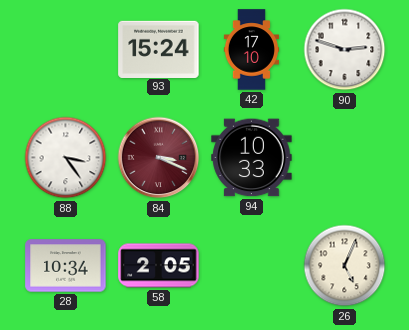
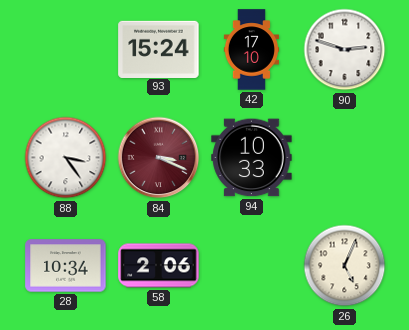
58: 2:05 -> 2:06
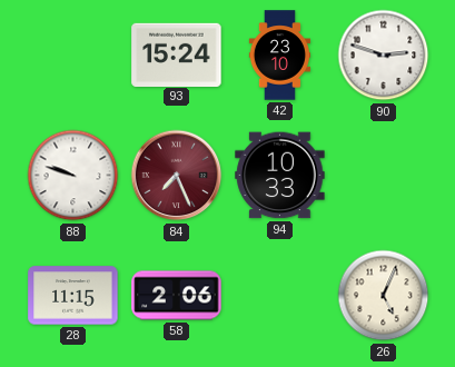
42: 17:10 -> 23:10
88: 3:24 -> 9:48
84: 3:19 -> 7:26
28: 10:34 -> 11:15
